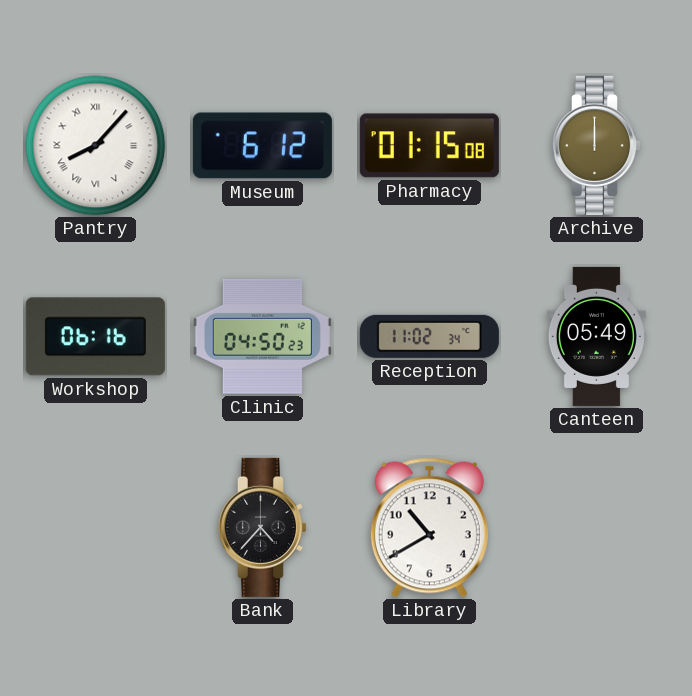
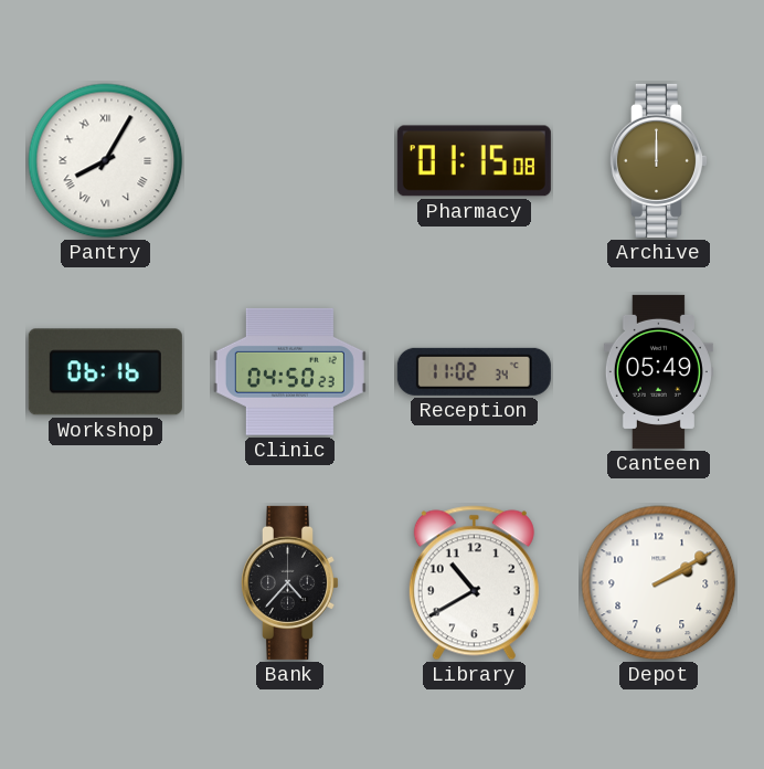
Pantry: 8:07 -> 8:05
Museum: 6:12 -> none
Depot: none -> 2:10
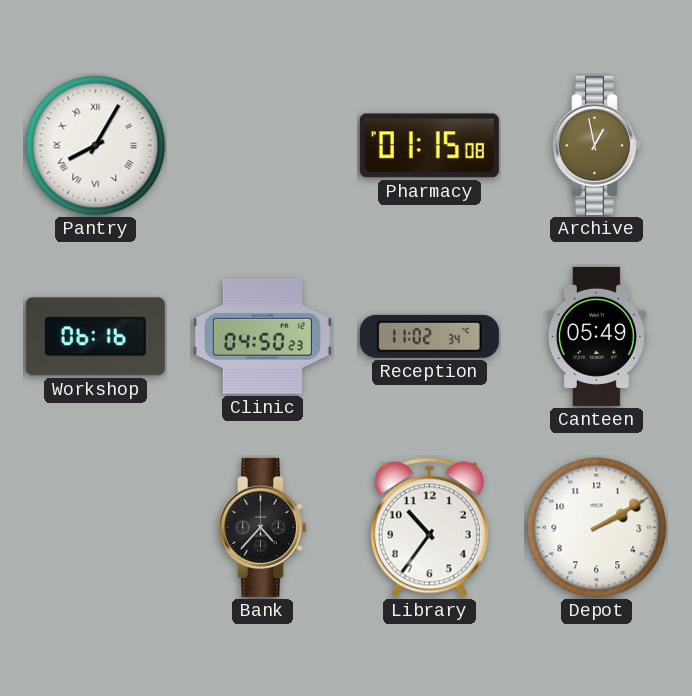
Archive: 12:00 -> 12:58
Library: 10:40 -> 10:36
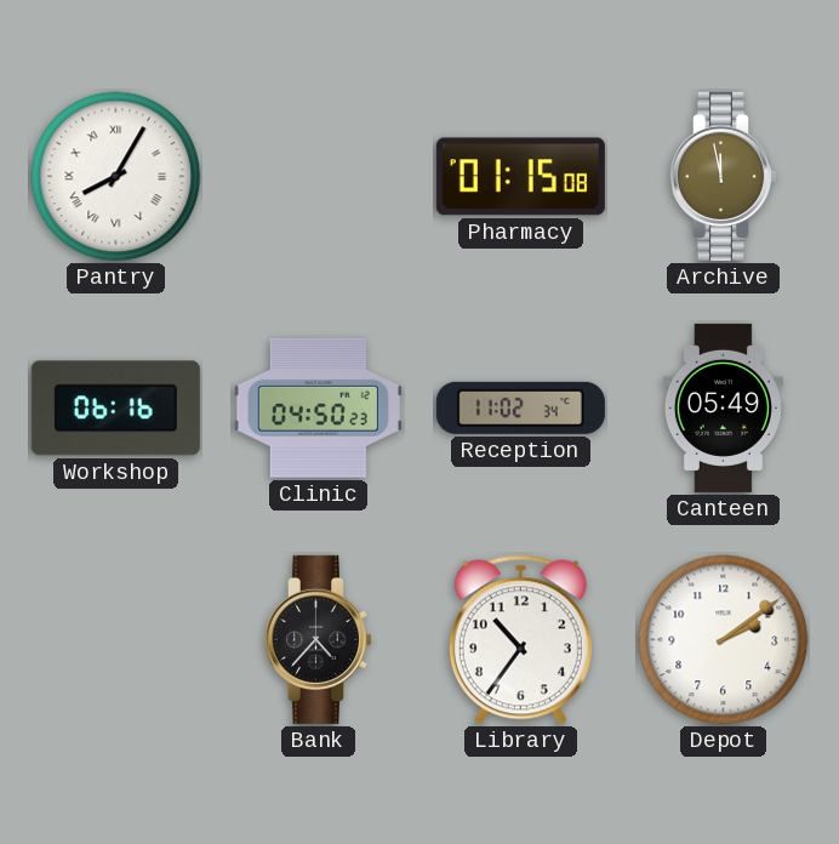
Archive: 12:58 -> 11:58
Depot: 2:10 -> 2:09
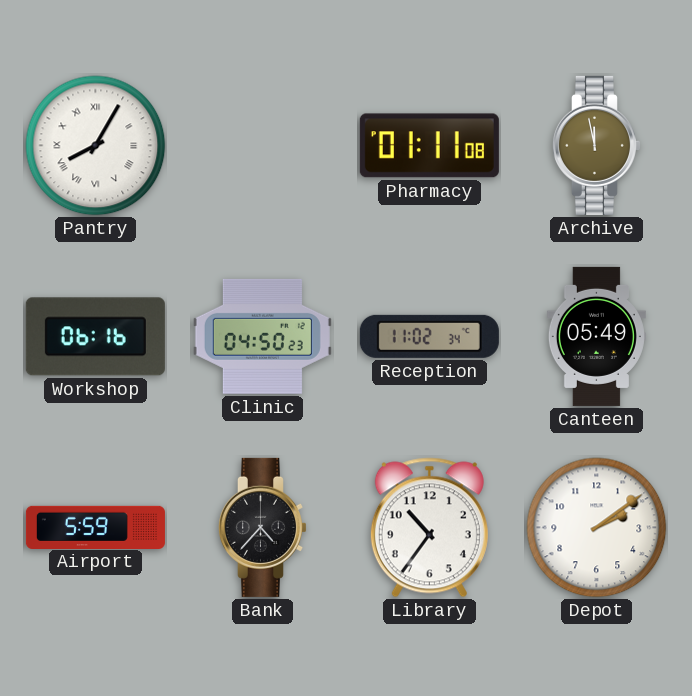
Pharmacy: 01:15 -> 01:11
Airport: none -> 5:59
